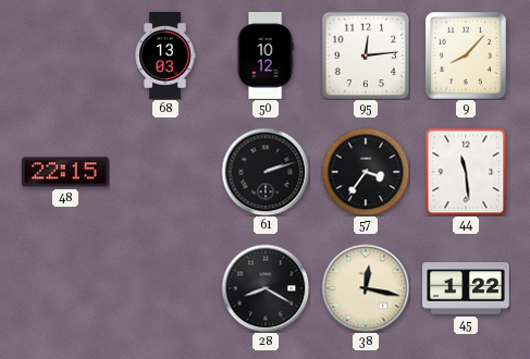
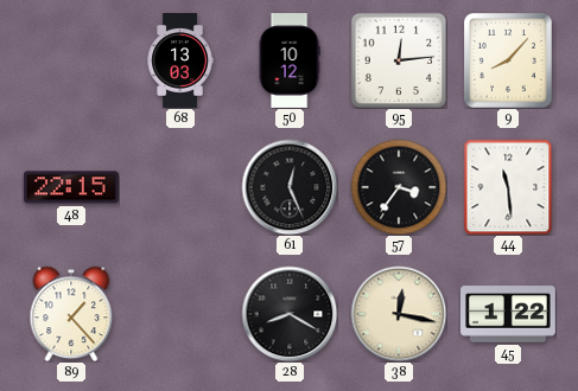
61: 2:12 -> 12:26
89: none -> 1:23
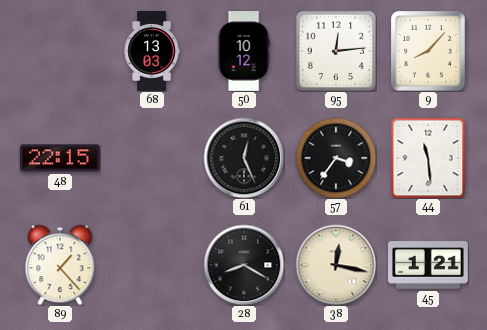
45: 1:22 -> 1:21
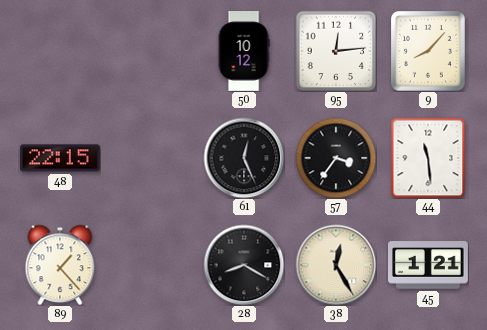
68: 13:03 -> none
38: 12:17 -> 12:25
